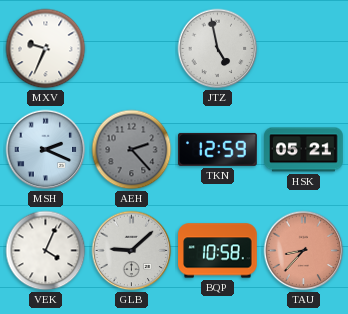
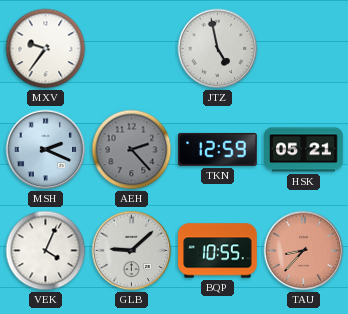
MXV: 9:34 -> 9:36
BQP: 10:58 -> 10:55
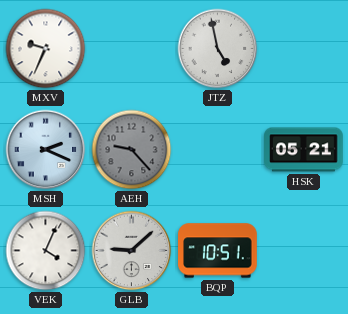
MXV: 9:36 -> 9:34
AEH: 2:23 -> 9:23
TKN: 12:59 -> none
BQP: 10:55 -> 10:51
TAU: 8:37 -> none
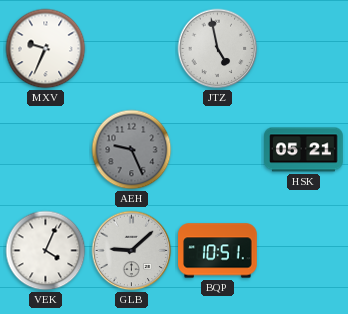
MSH: 2:19 -> none
AEH: 9:23 -> 9:26
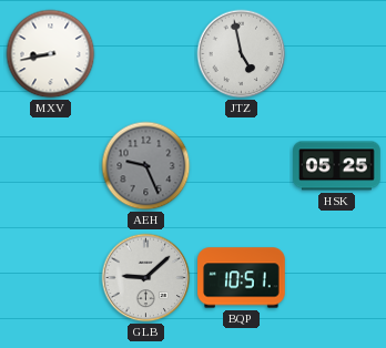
MXV: 9:34 -> 8:43
HSK: 05:21 -> 05:25
VEK: 4:04 -> none
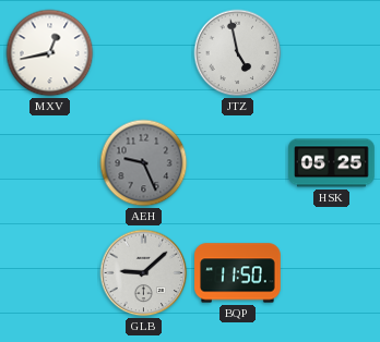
MXV: 8:43 -> 12:43
BQP: 10:51 -> 11:50
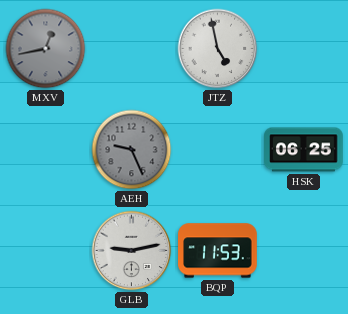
MXV dial: white -> grey
HSK: 05:25 -> 06:25
GLB: 9:08 -> 9:13
BQP: 11:50 -> 11:53
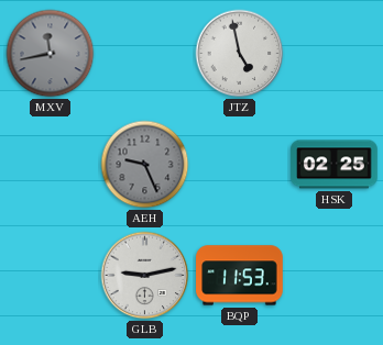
MXV: 12:43 -> 11:43
HSK: 06:25 -> 02:25
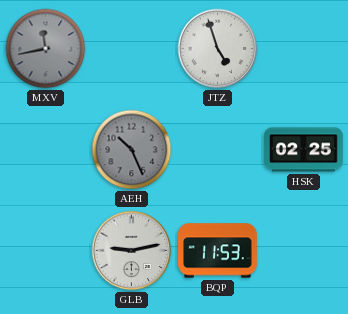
JTZ: 4:58 -> 4:57
AEH: 9:26 -> 10:26
